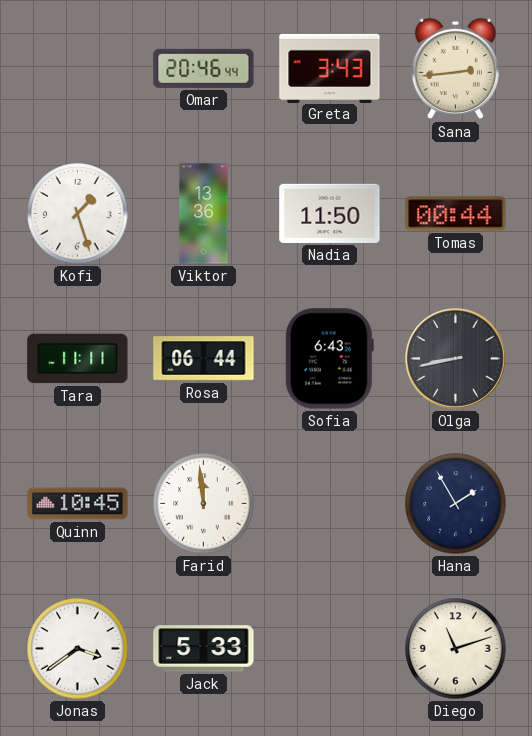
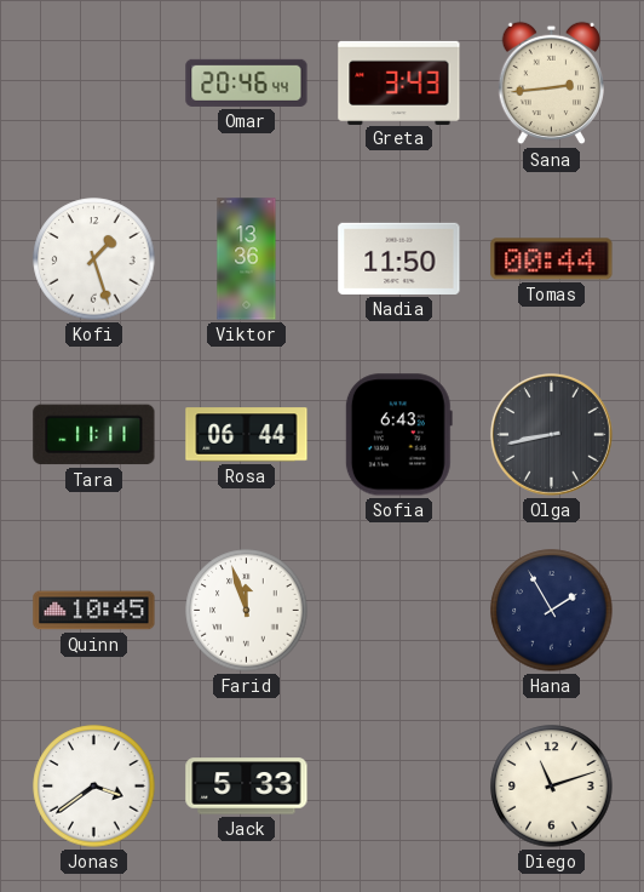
Farid: 11:59 -> 11:57
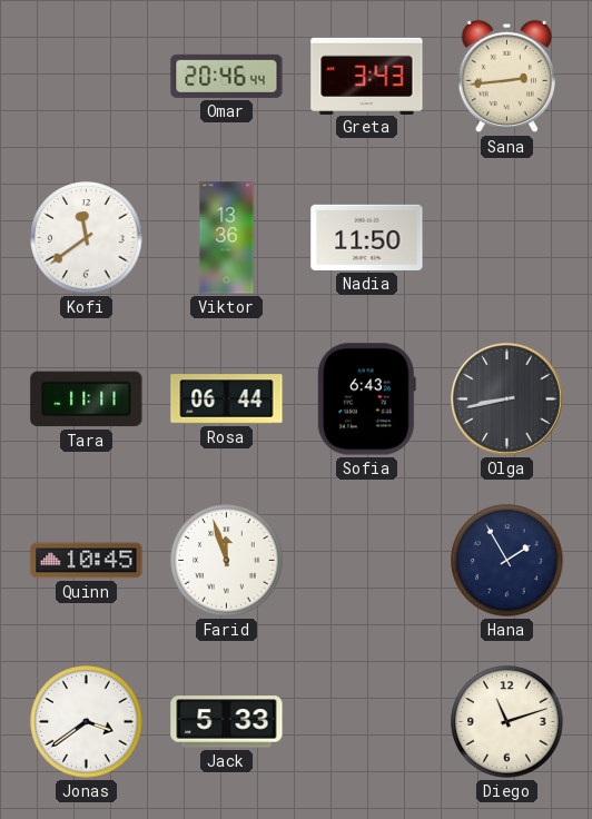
Kofi: 1:27 -> 11:39
Tomas: 00:44 -> none
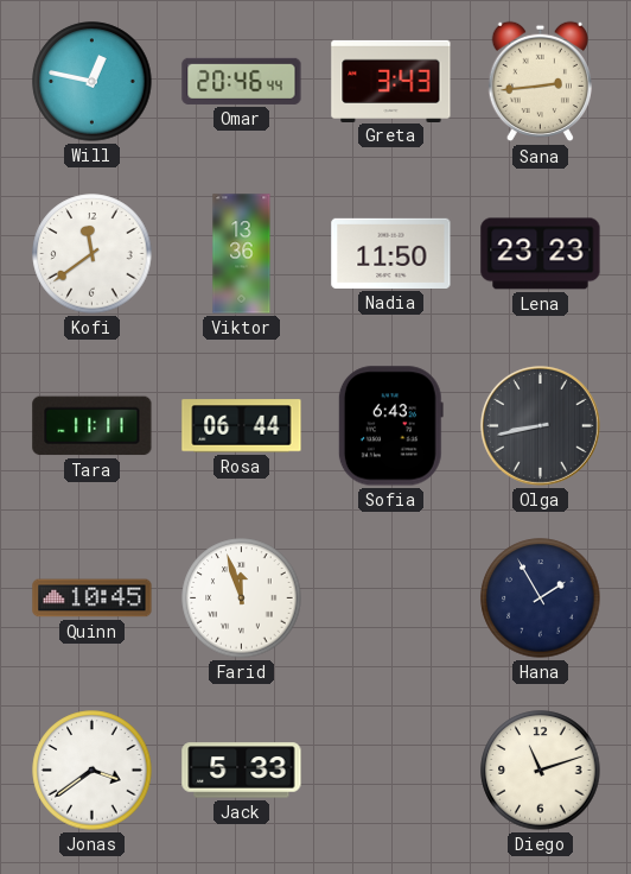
Will: none -> 12:47
Lena: none -> 23:23
